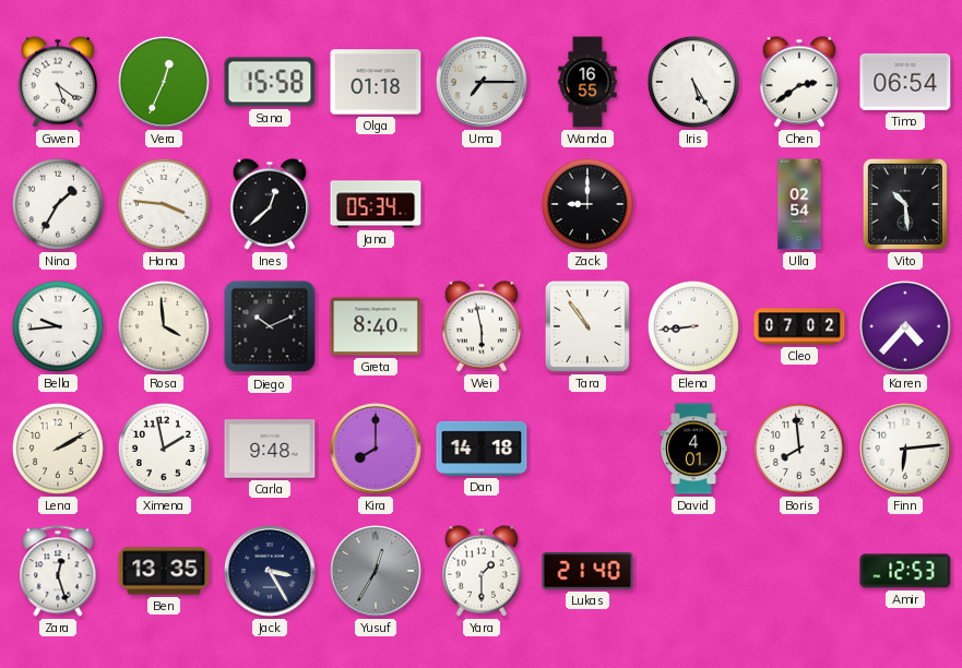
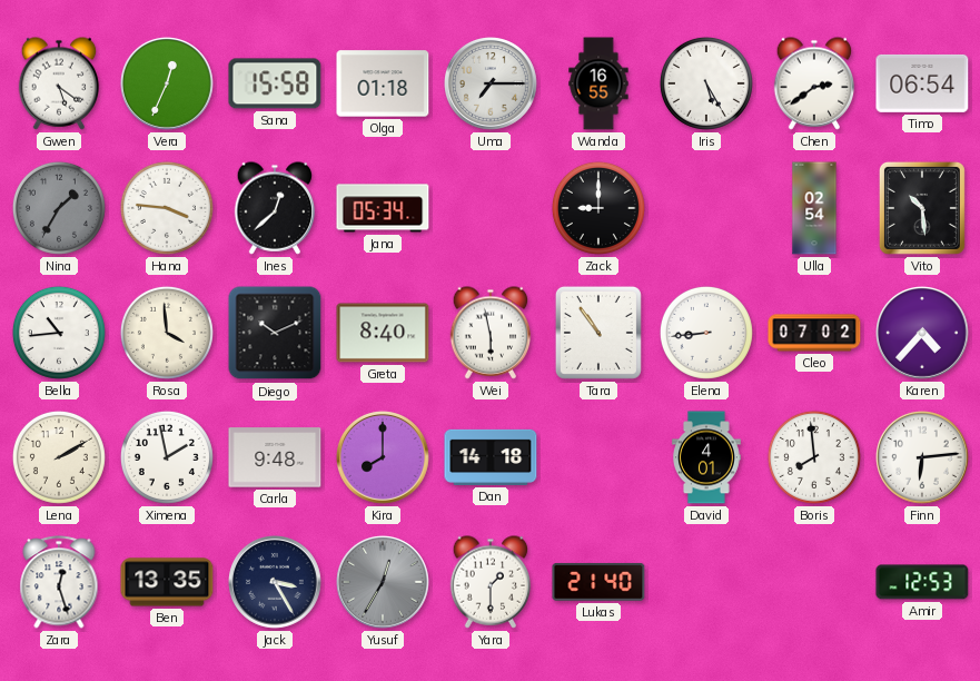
Nina dial: white -> grey
Bella: 9:44 -> 10:44
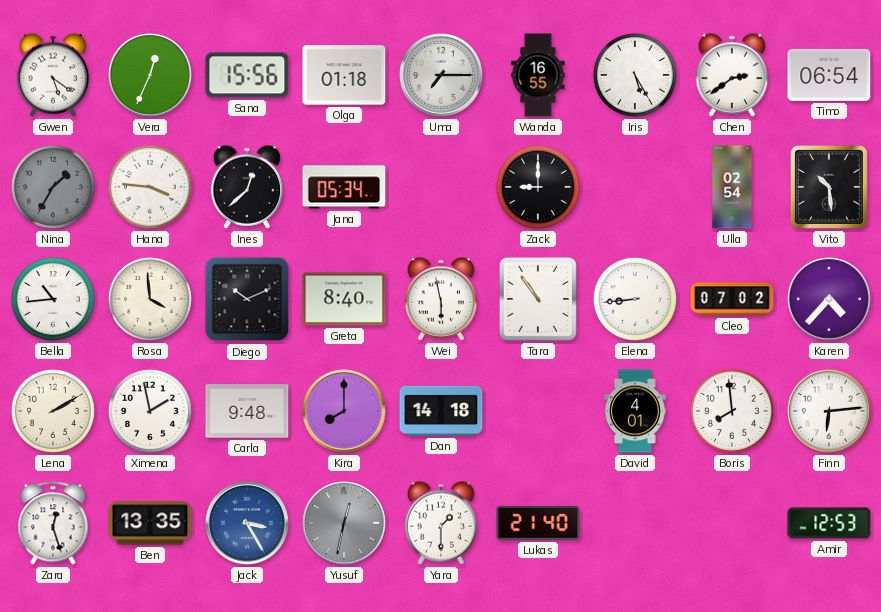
Sana: 15:58 -> 15:56
Jack dial: navy -> blue
Yusuf: 12:35 -> 12:32
